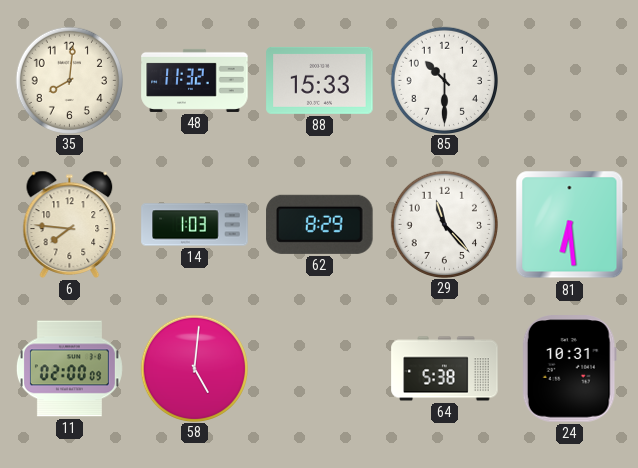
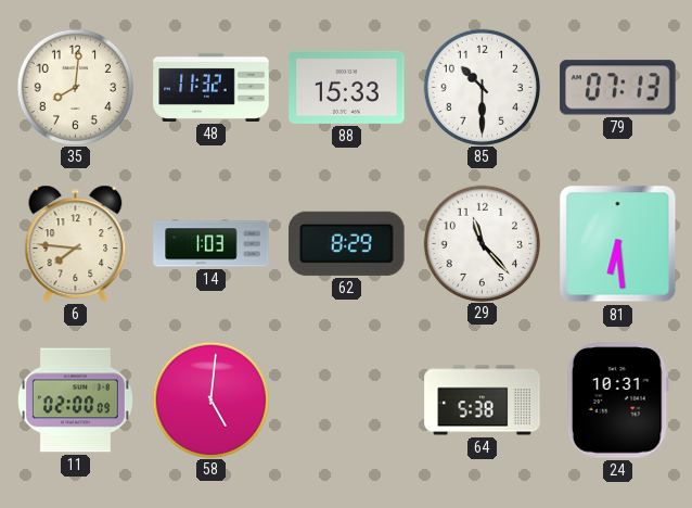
79: none -> 07:13
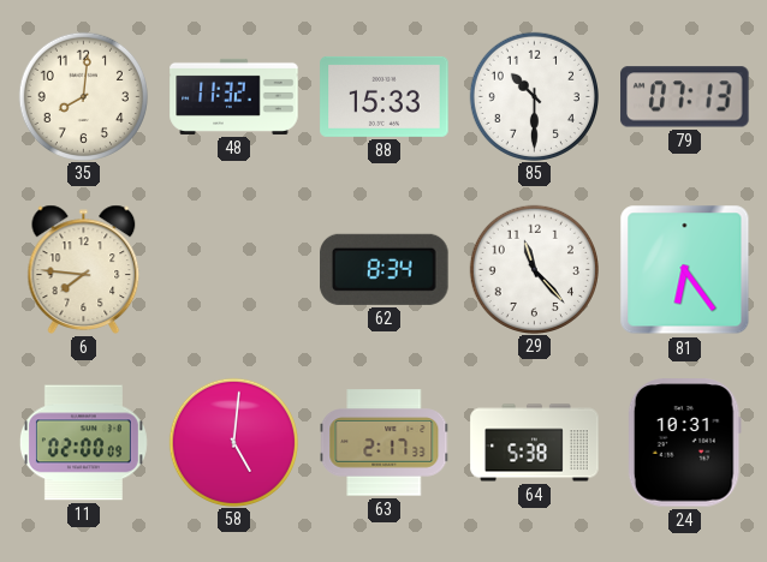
14: 1:03 -> none
62: 8:29 -> 8:34
81: 6:29 -> 6:24
63: none -> 2:17
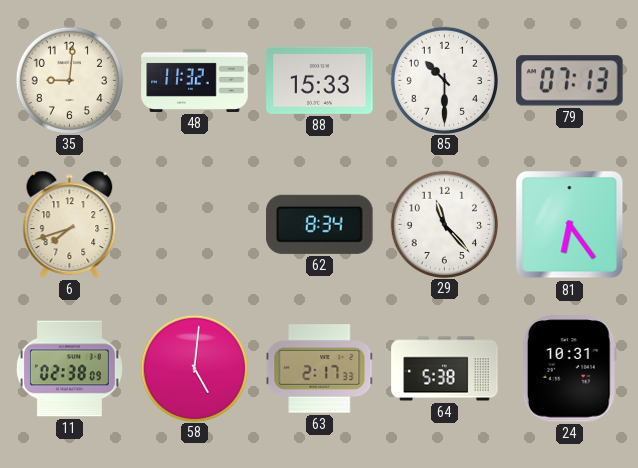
35: 8:01 -> 9:01
6: 7:46 -> 7:42
11: 02:00 -> 02:38
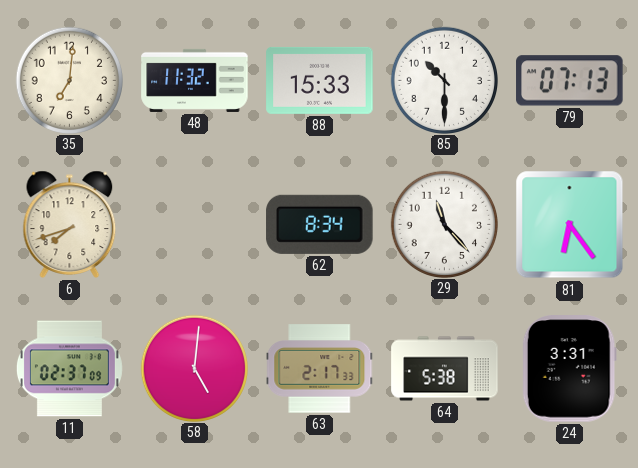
35: 9:01 -> 7:01
11: 02:38 -> 02:37
24: 10:31 -> 3:31
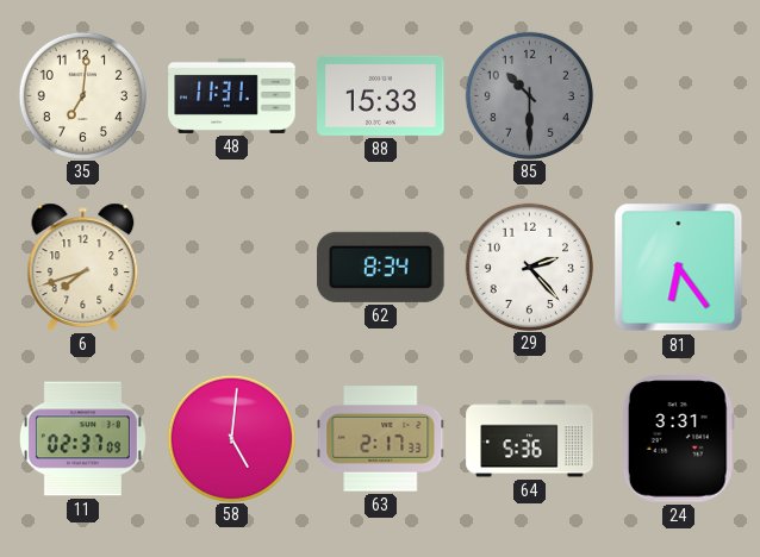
48: 11:32 -> 11:31
85 dial: white -> grey
79: 07:13 -> none
29: 11:23 -> 2:23
64: 5:38 -> 5:36
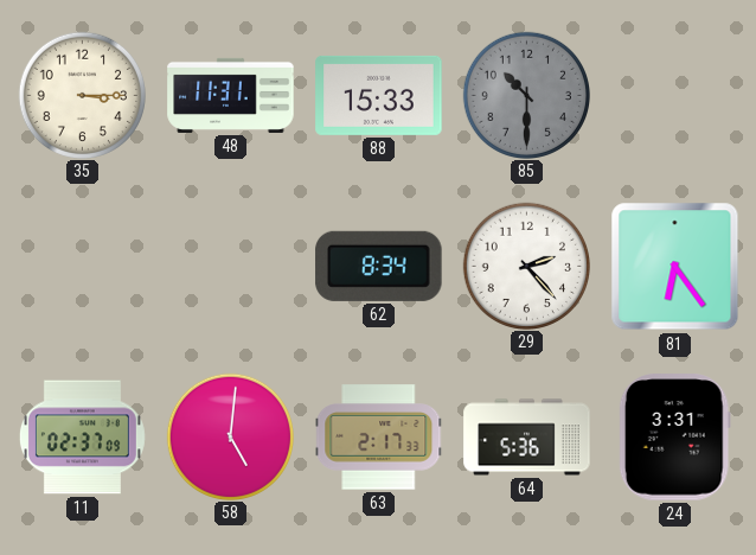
35: 7:01 -> 3:15
6: 7:42 -> none
